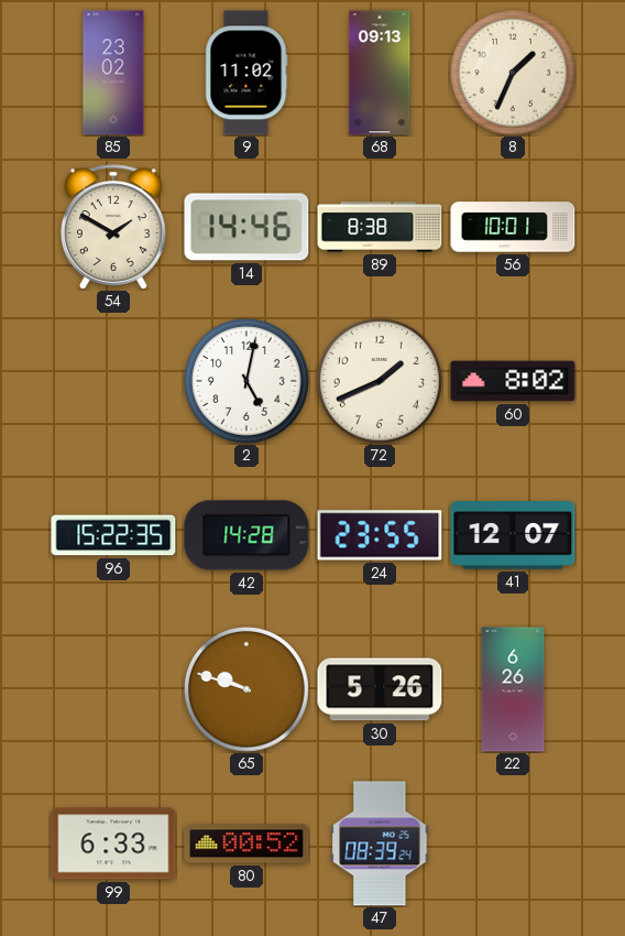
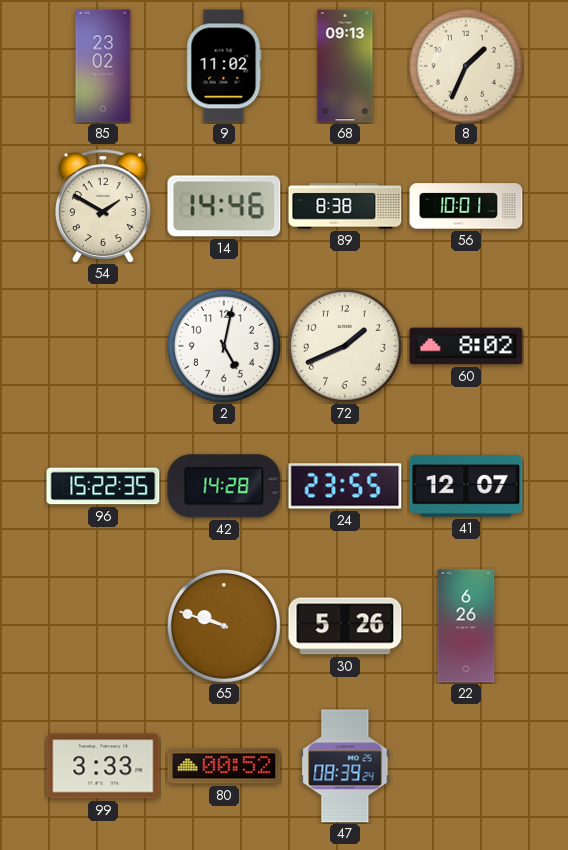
99: 6:33 -> 3:33
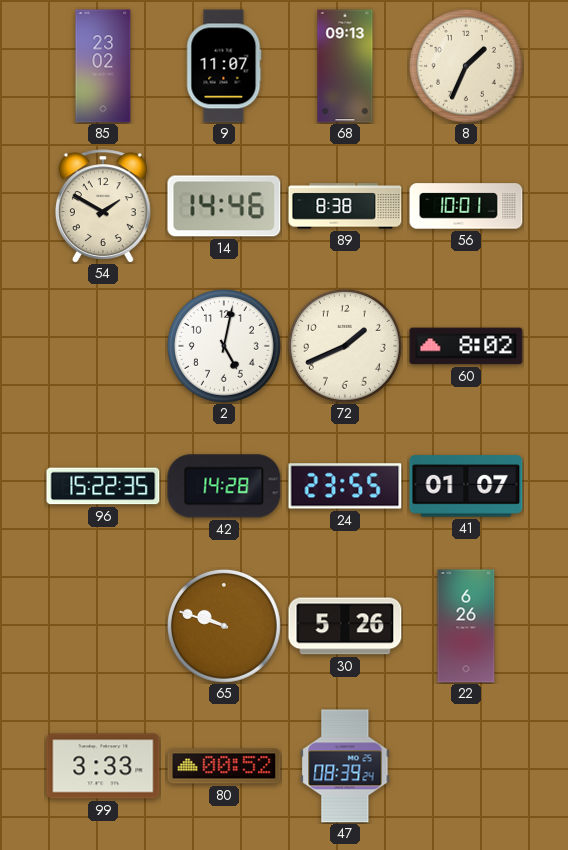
9: 11:02 -> 11:07
41: 12:07 -> 01:07
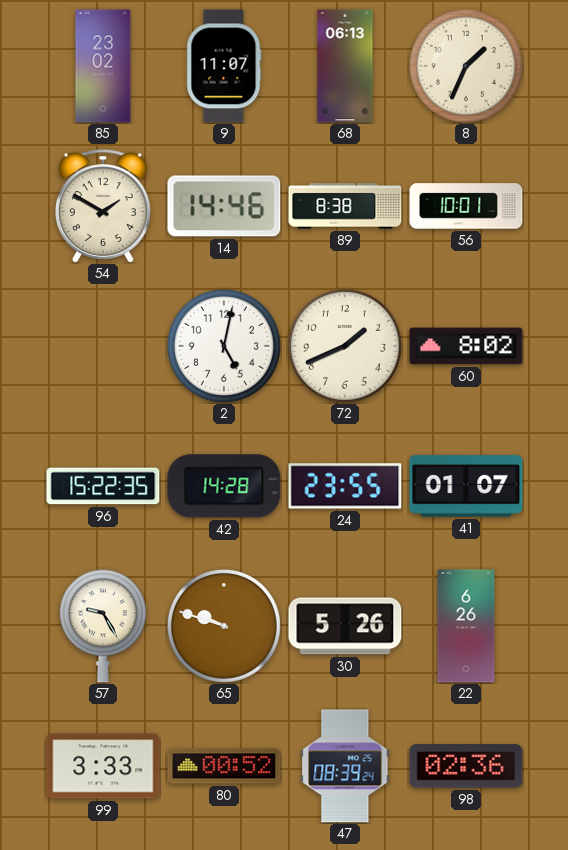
68: 09:13 -> 06:13
57: none -> 9:25
98: none -> 02:36
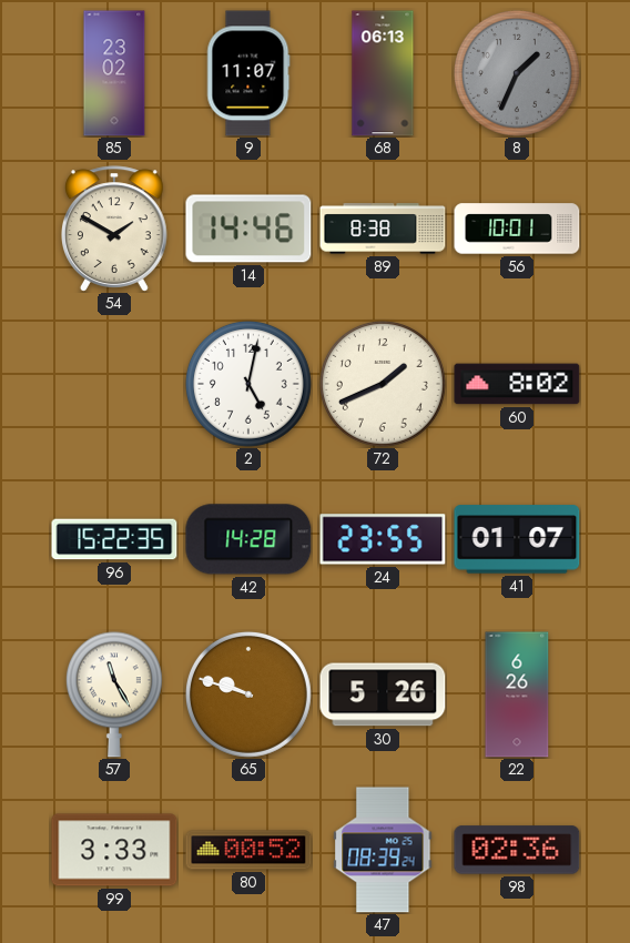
8 dial: cream -> grey
57: 9:25 -> 11:25
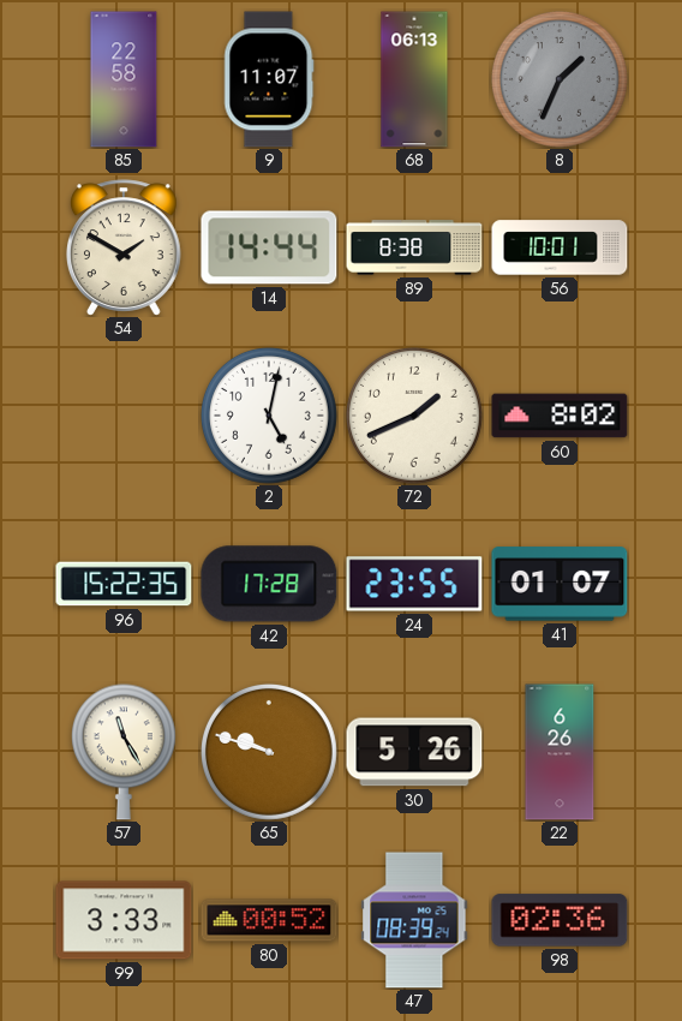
85: 23:02 -> 22:58
14: 14:46 -> 14:44
42: 14:28 -> 17:28
